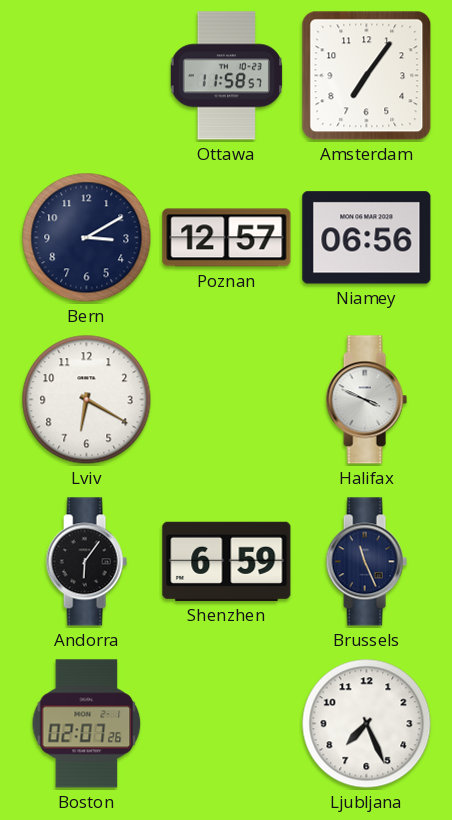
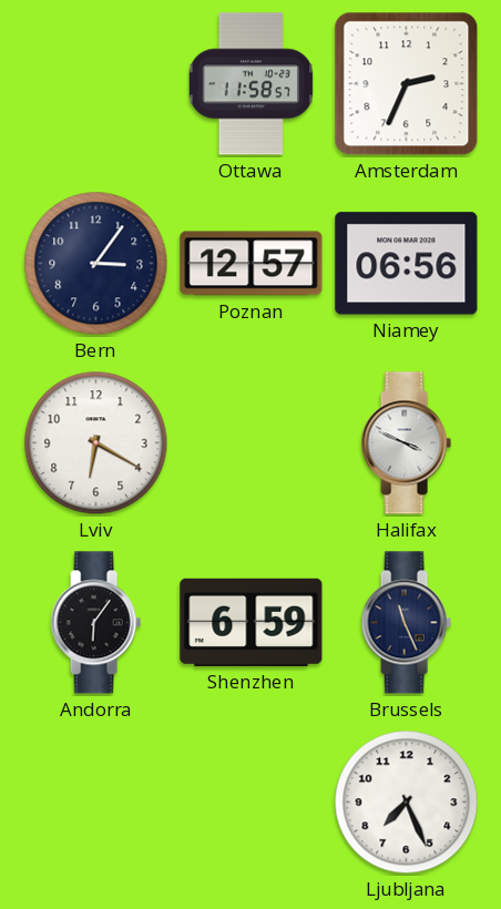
Amsterdam: 7:06 -> 2:34
Bern: 3:10 -> 3:06
Boston: 02:07 -> none
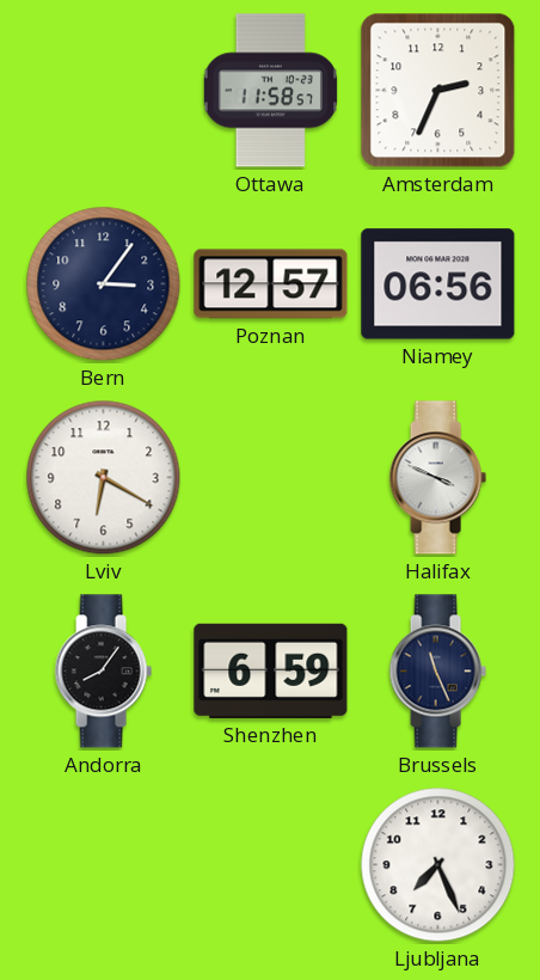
Andorra: 6:06 -> 8:06
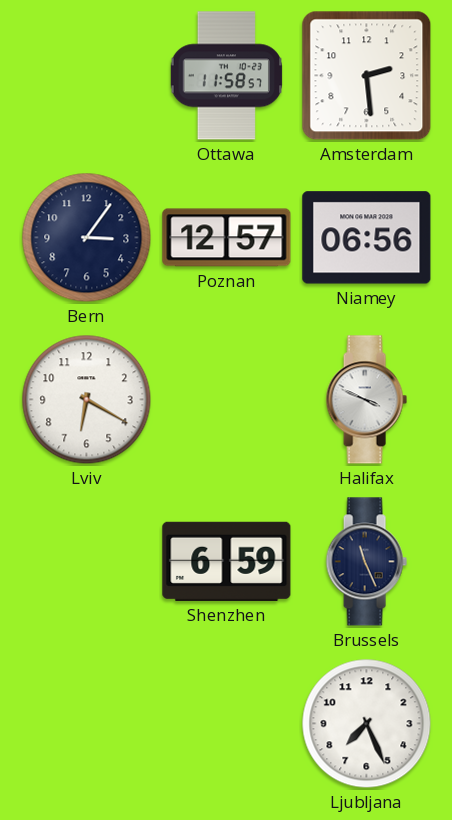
Amsterdam: 2:34 -> 2:29
Andorra: 8:06 -> none
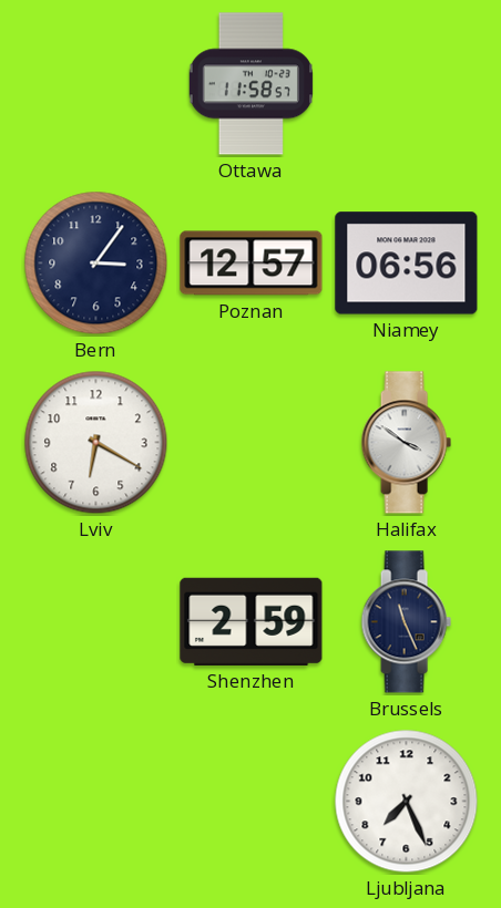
Amsterdam: 2:29 -> none
Halifax: 3:49 -> 3:51
Shenzhen: 6:59 -> 2:59
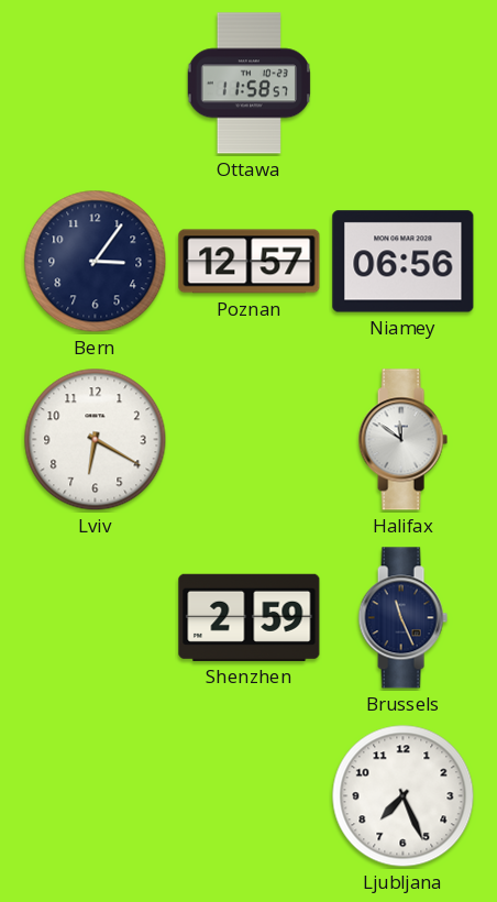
Halifax: 3:51 -> 11:51
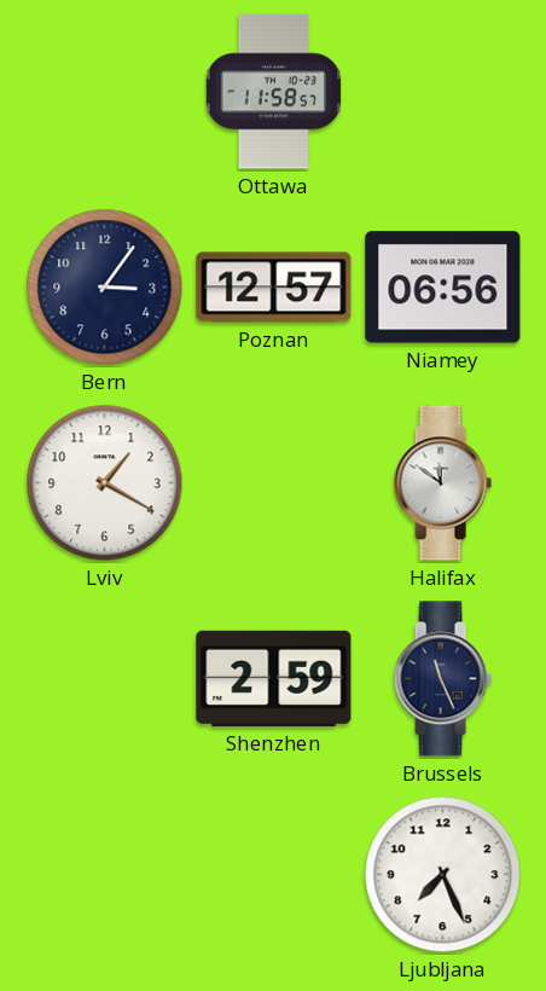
Lviv: 6:20 -> 1:20
